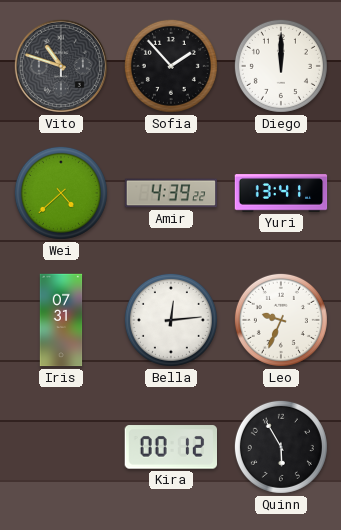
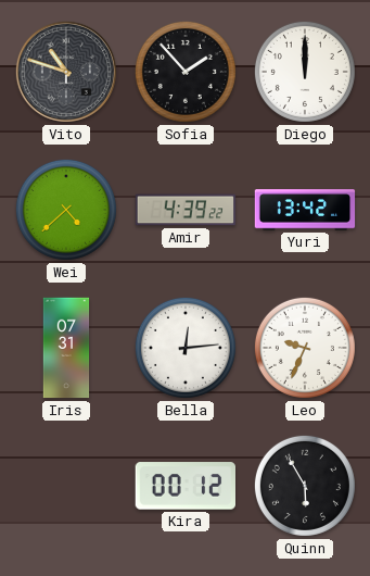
Yuri: 13:41 -> 13:42
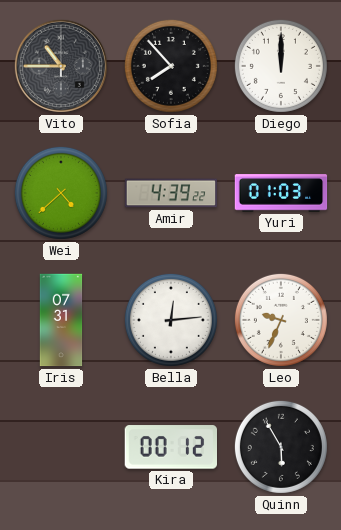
Vito: 10:48 -> 10:45
Sofia: 1:53 -> 7:53
Yuri: 13:42 -> 01:03
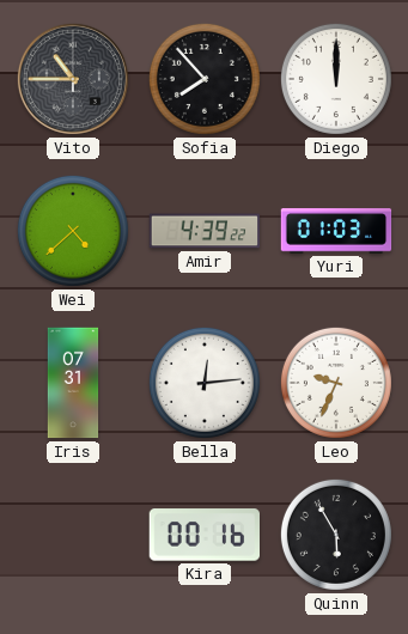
Kira: 00:12 -> 00:16
